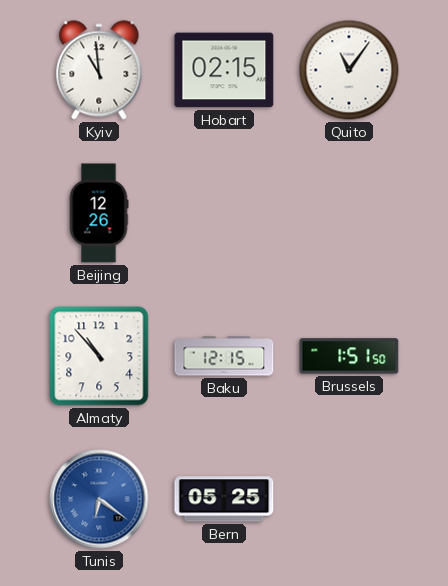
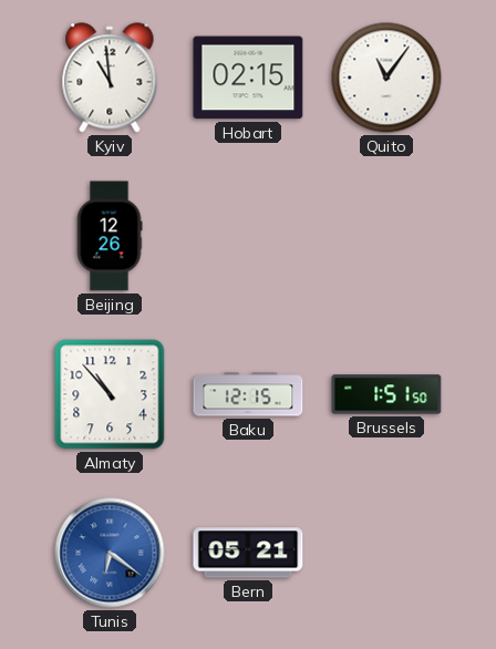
Bern: 05:25 -> 05:21
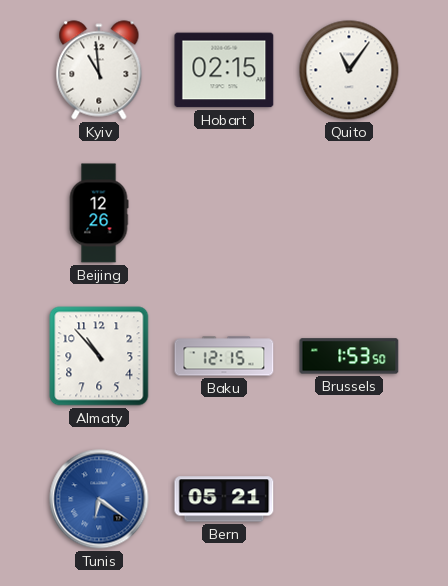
Brussels: 1:51 -> 1:53
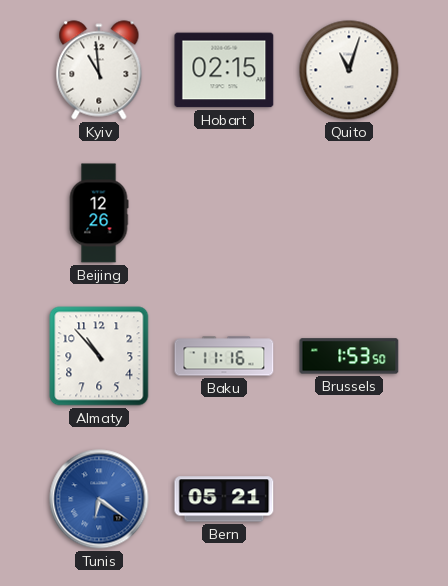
Quito: 11:06 -> 11:03
Baku: 12:15 -> 11:16
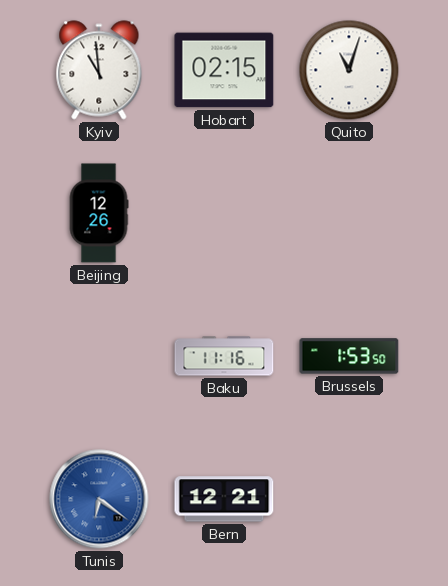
Almaty: 10:53 -> none
Bern: 05:21 -> 12:21
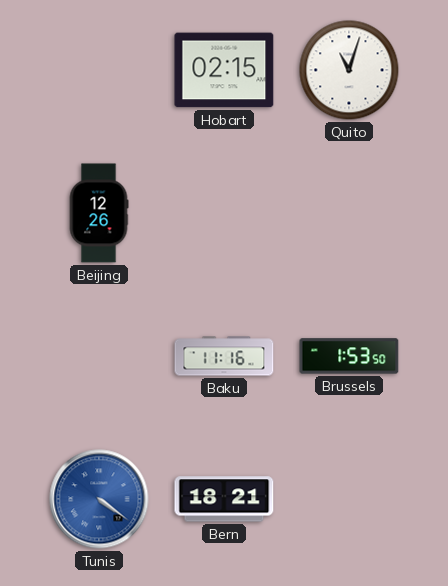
Kyiv: 10:59 -> none
Tunis: 6:21 -> 4:21
Bern: 12:21 -> 18:21
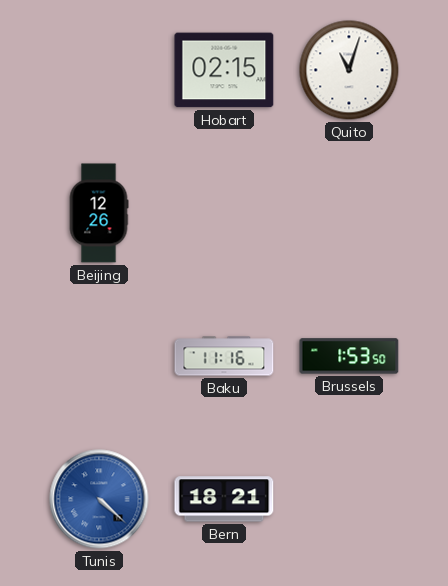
Tunis: 4:21 -> 4:22
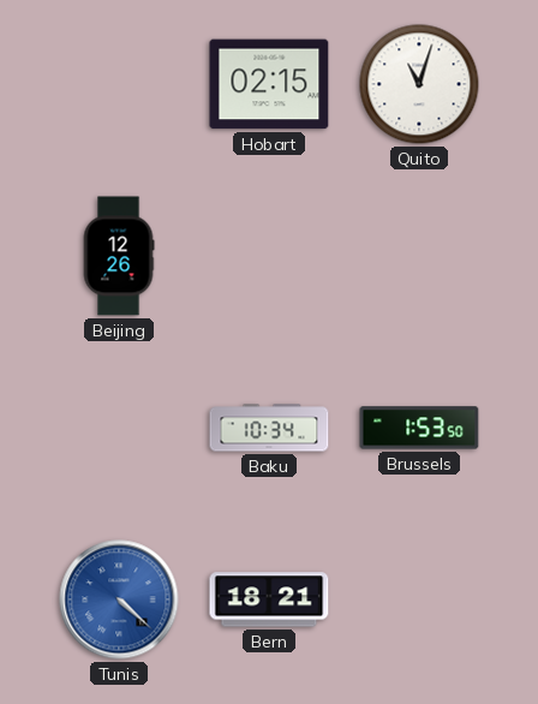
Baku: 11:16 -> 10:34
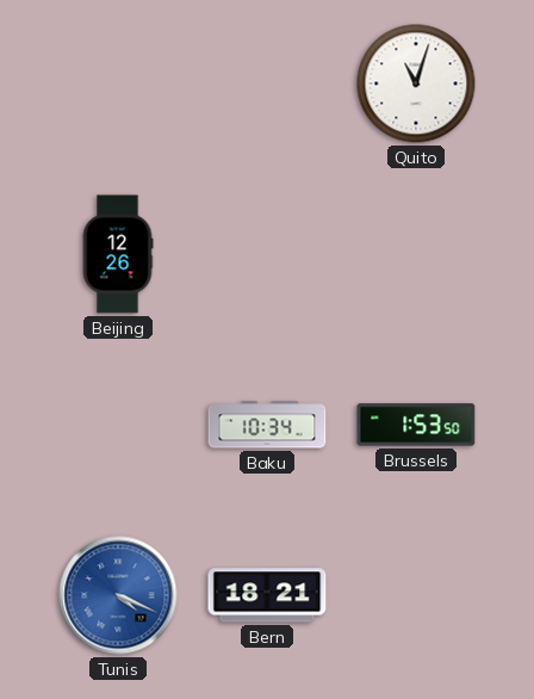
Hobart: 02:15 -> none
Tunis: 4:22 -> 4:19
